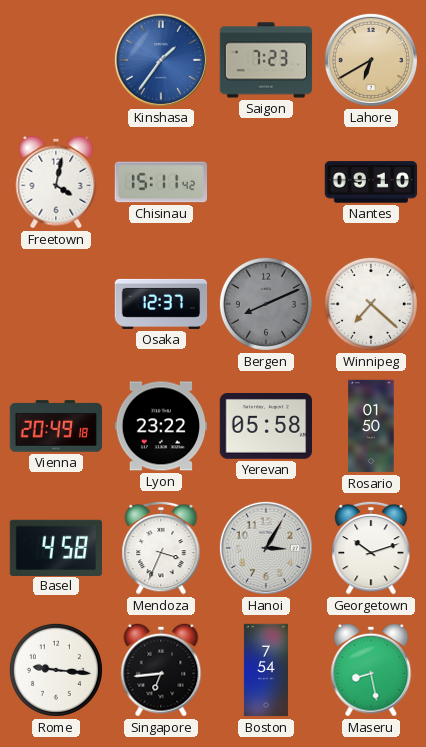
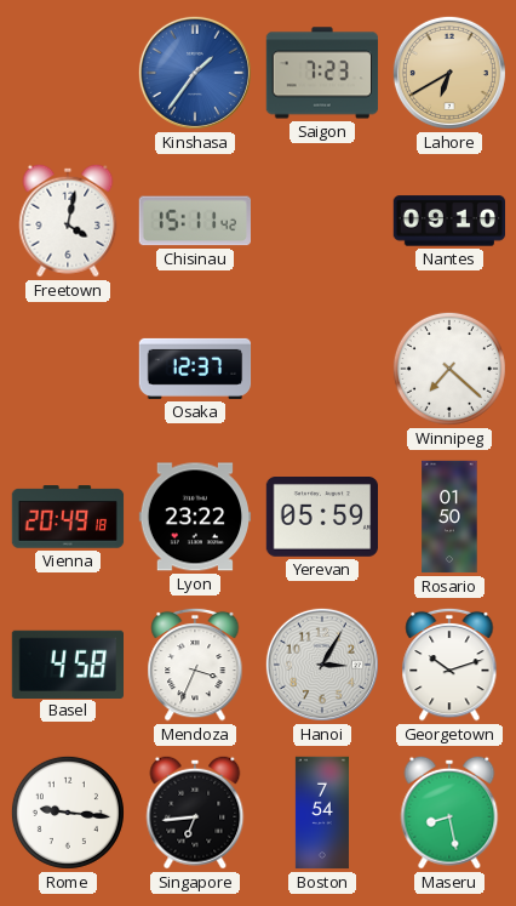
Bergen: 8:11 -> none
Yerevan: 05:58 -> 05:59
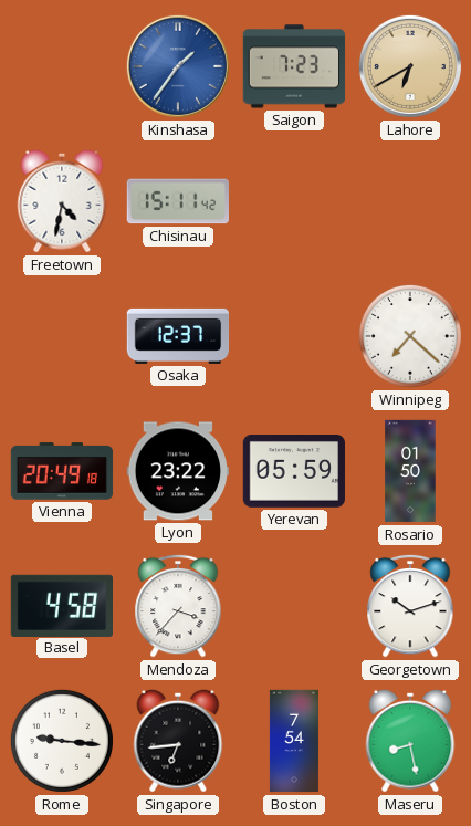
Freetown: 4:02 -> 4:32
Nantes: 09:10 -> none
Mendoza: 3:34 -> 3:37
Hanoi: 3:05 -> none
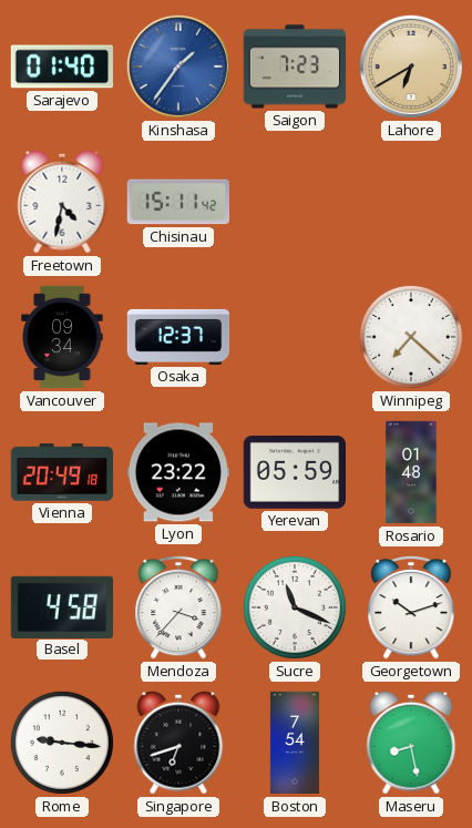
Sarajevo: none -> 01:40
Vancouver: none -> 09:34
Rosario: 01:50 -> 01:48
Sucre: none -> 11:19
Singapore: 6:44 -> 6:42
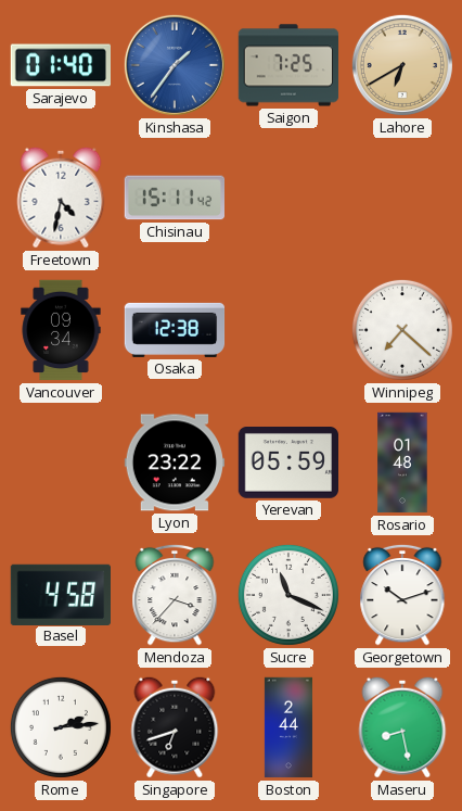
Saigon: 7:23 -> 7:25
Osaka: 12:37 -> 12:38
Vienna: 20:49 -> none
Rome: 9:16 -> 2:14
Boston: 7:54 -> 2:44
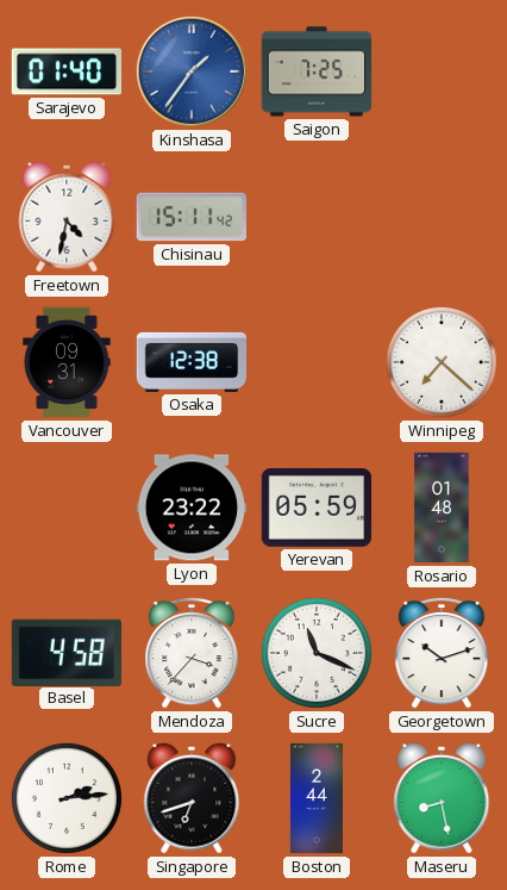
Lahore: 6:40 -> none
Vancouver: 09:34 -> 09:31
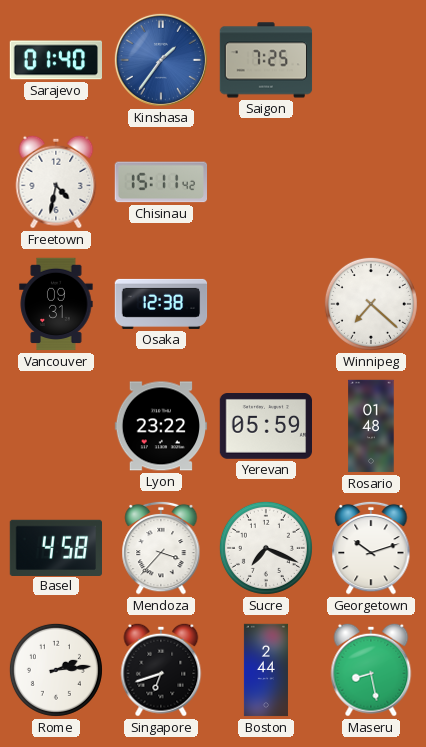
Sucre: 11:19 -> 7:19
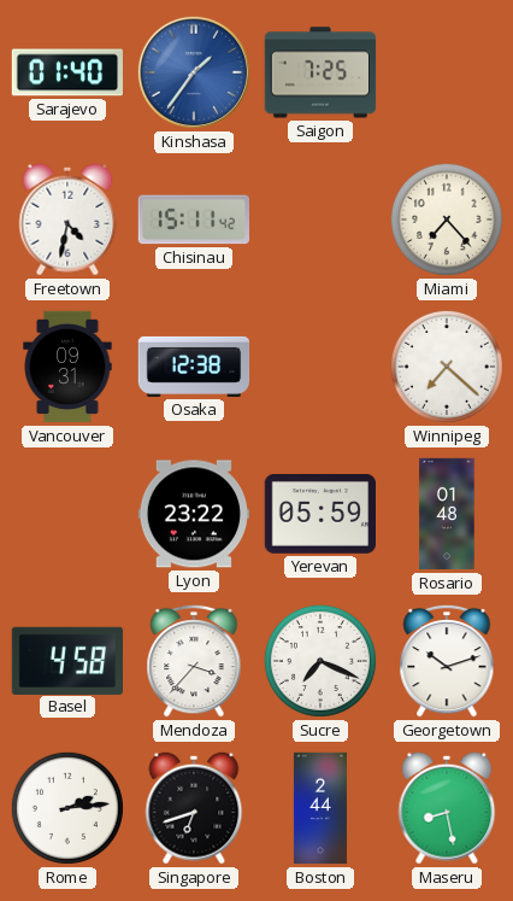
Miami: none -> 7:23
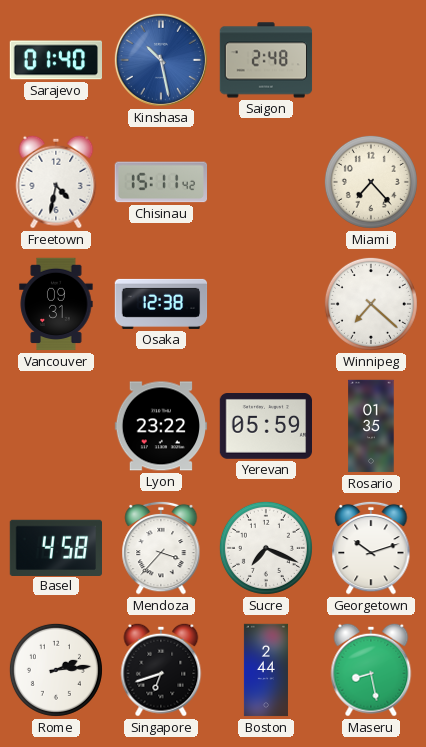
Kinshasa: 1:36 -> 10:28
Saigon: 7:25 -> 2:48
Rosario: 01:48 -> 01:35
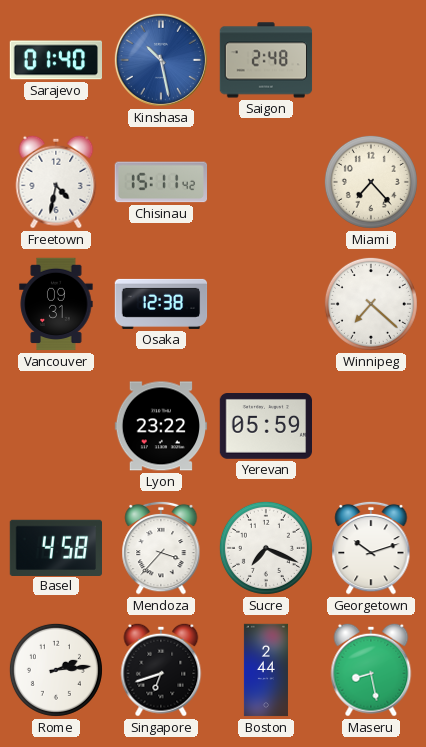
Rosario: 01:35 -> none
